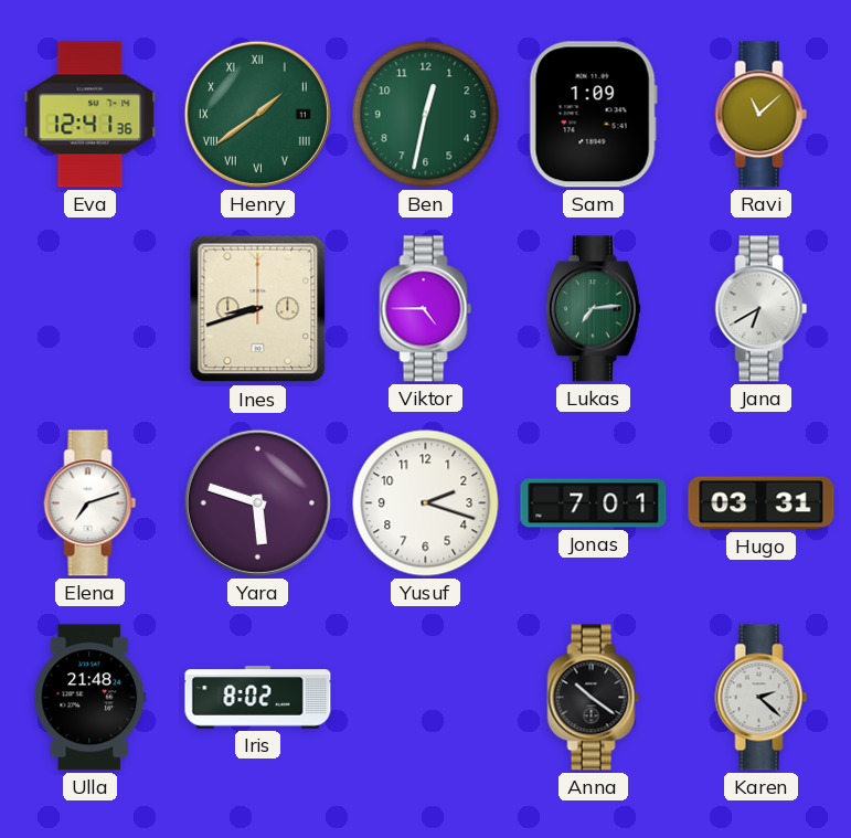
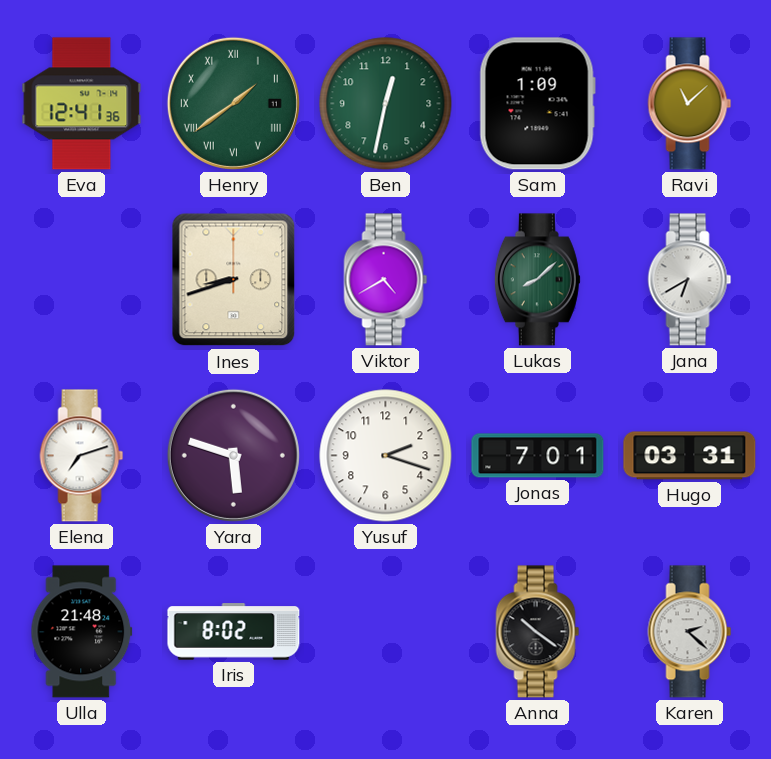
Viktor: 4:45 -> 4:40
Lukas: 7:14 -> 8:08
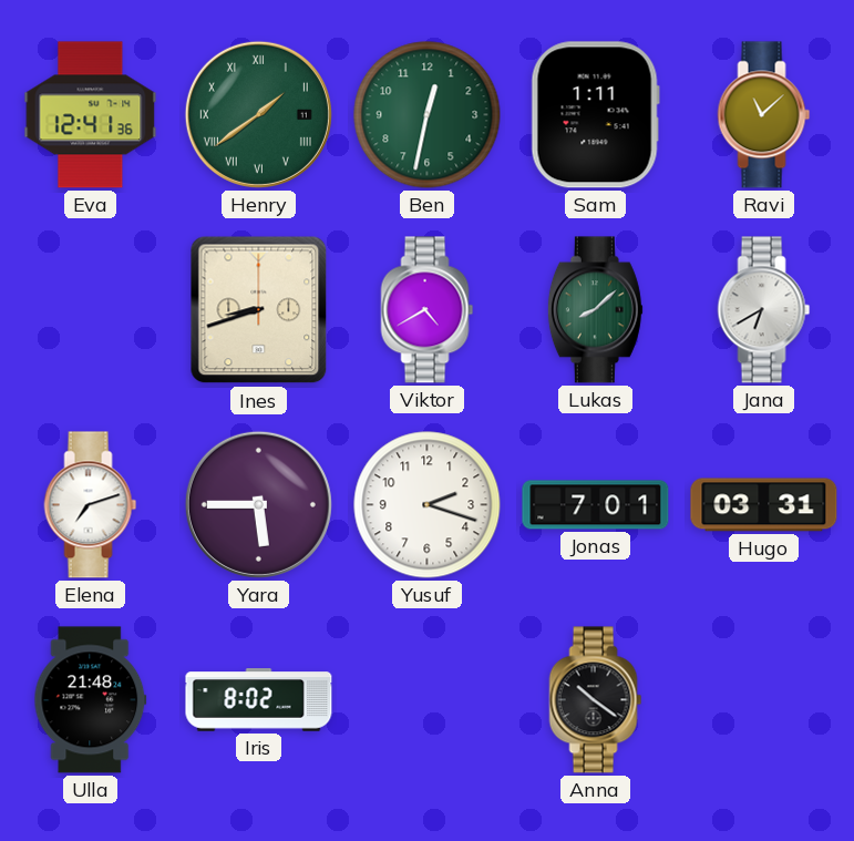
Sam: 1:09 -> 1:11
Yara: 5:48 -> 5:45
Karen: 2:22 -> none
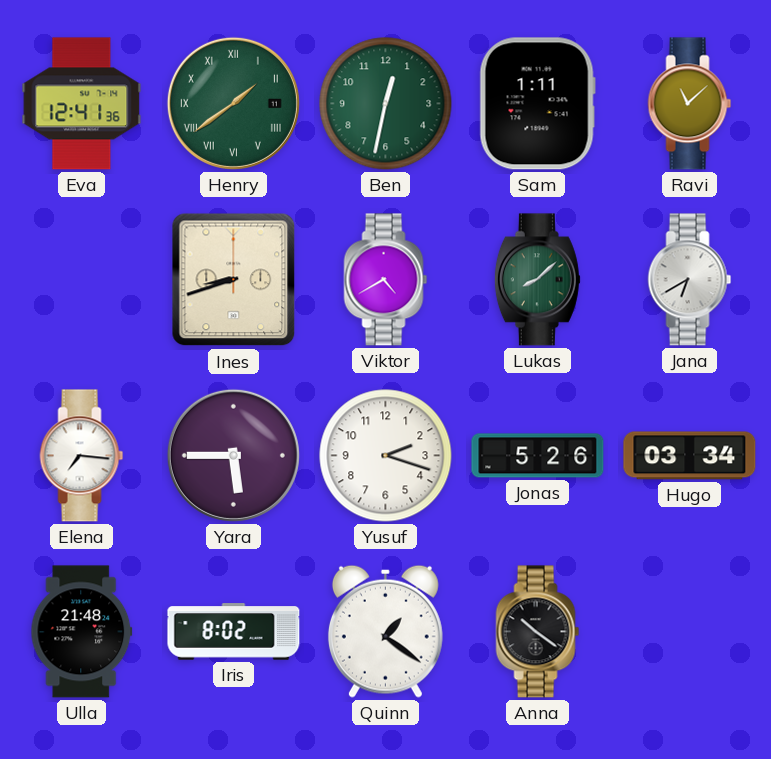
Elena: 7:12 -> 7:16
Jonas: 7:01 -> 5:26
Hugo: 03:31 -> 03:34
Quinn: none -> 1:21
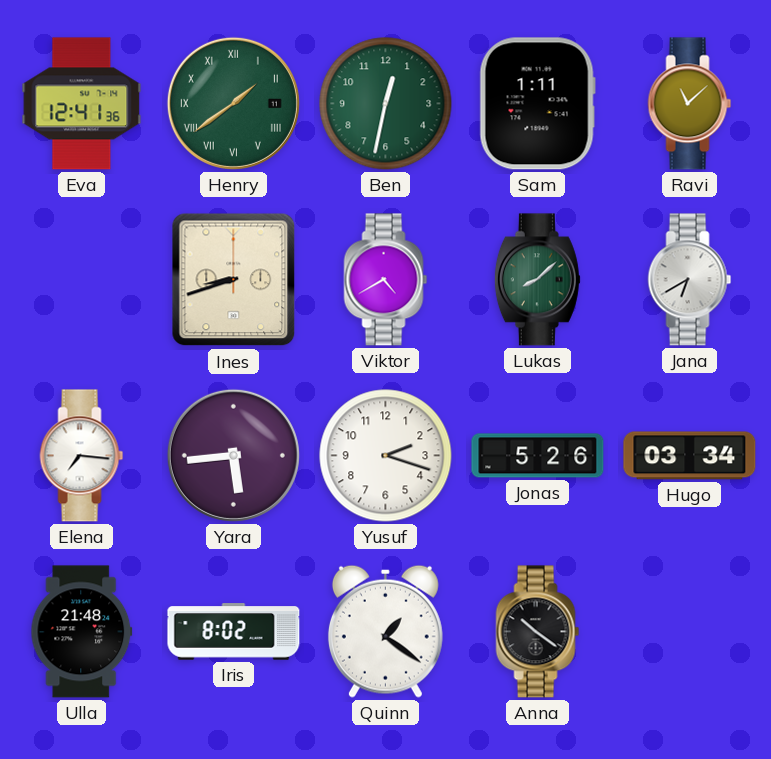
Yara: 5:45 -> 5:44
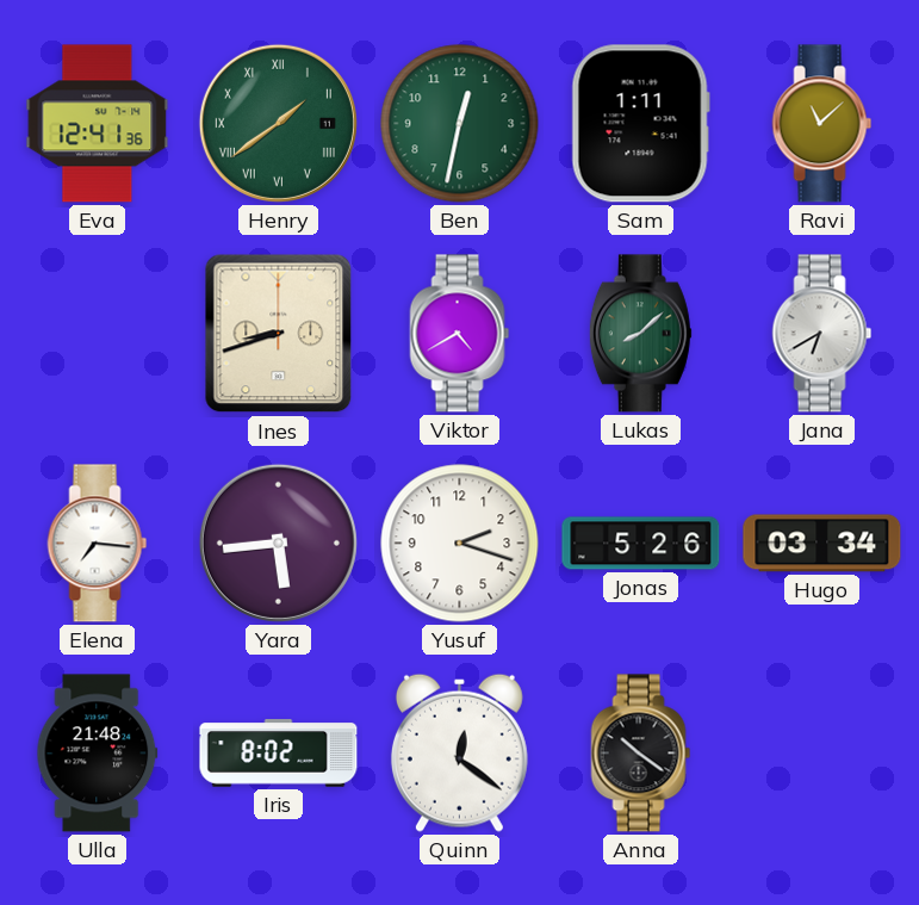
Quinn: 1:21 -> 12:21
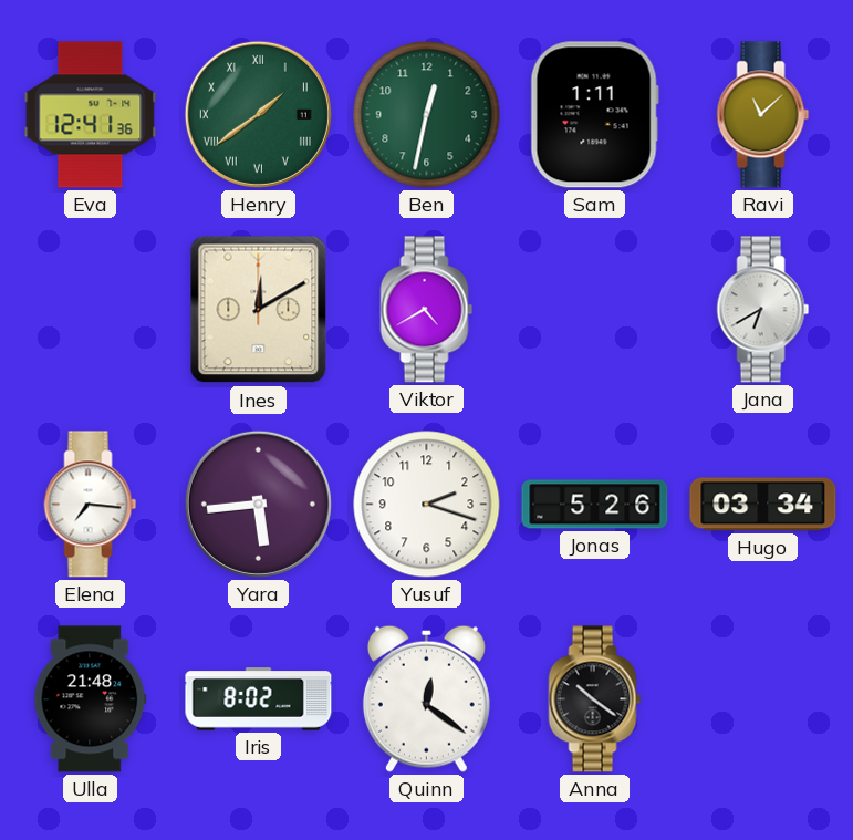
Ines: 8:42 -> 12:10
Lukas: 8:08 -> none
